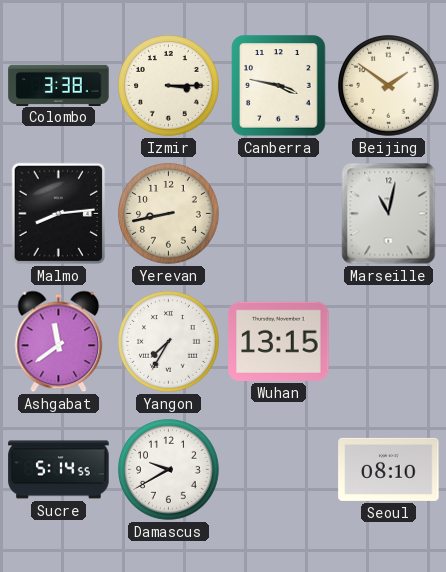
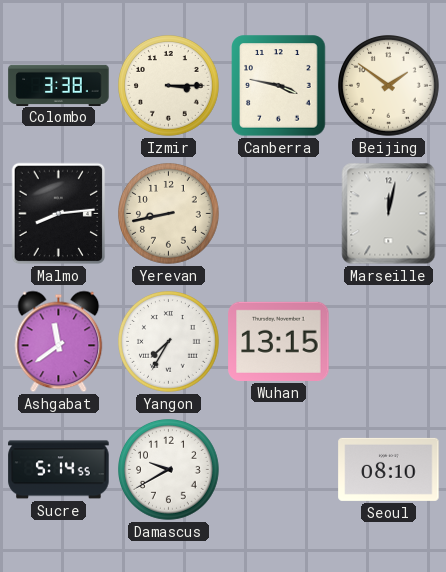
Marseille: 11:02 -> 12:02
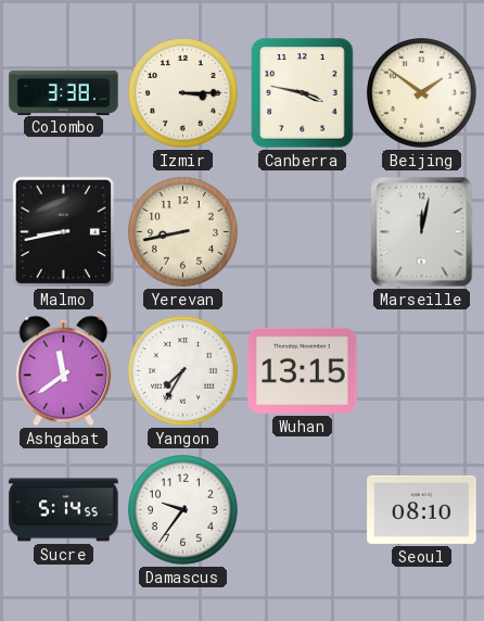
Malmo: 8:14 -> 8:43
Damascus: 9:40 -> 9:36
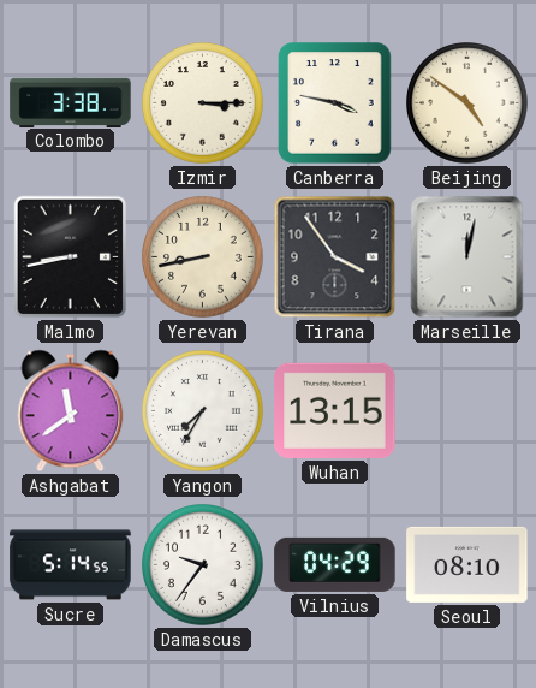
Beijing: 1:51 -> 4:51
Tirana: none -> 3:54
Vilnius: none -> 04:29
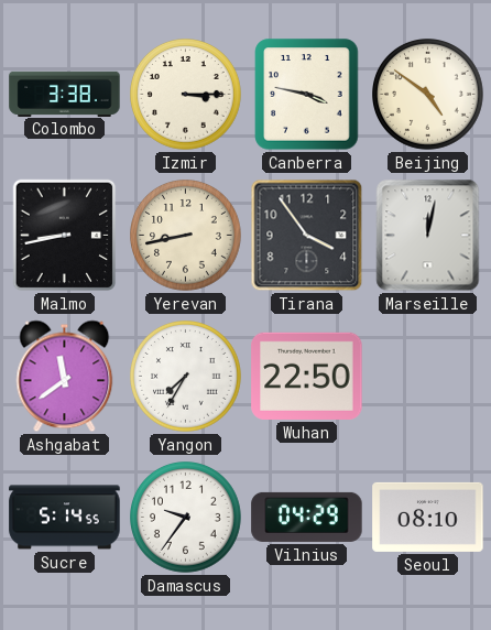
Wuhan: 13:15 -> 22:50
